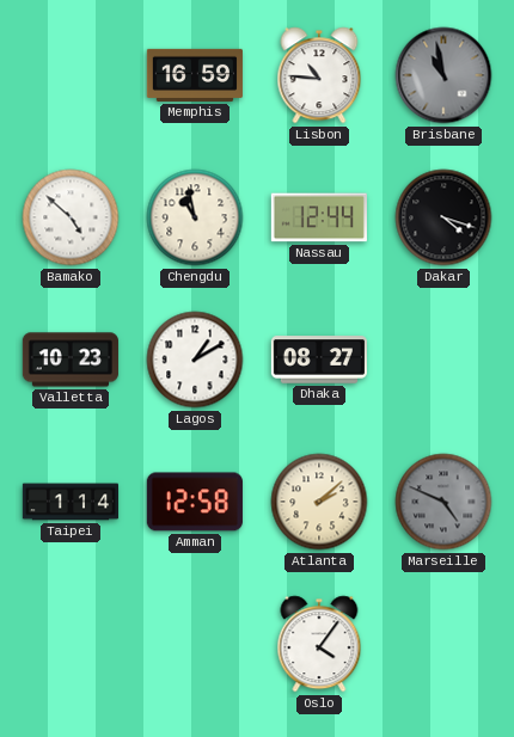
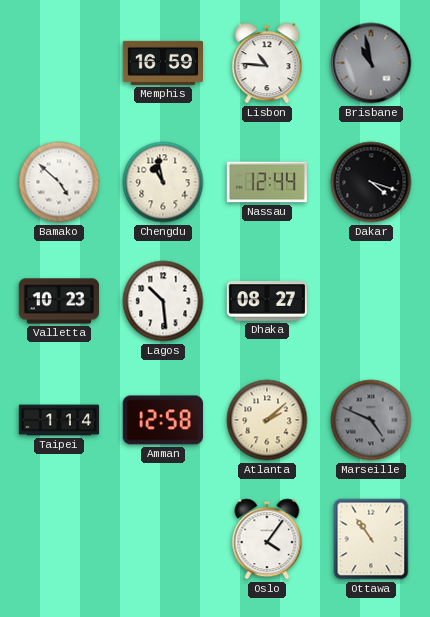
Lagos: 1:10 -> 10:29
Ottawa: none -> 10:54
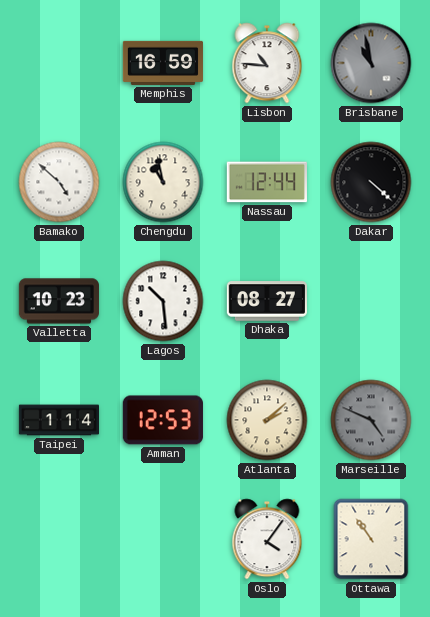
Dakar: 4:18 -> 4:22
Amman: 12:58 -> 12:53
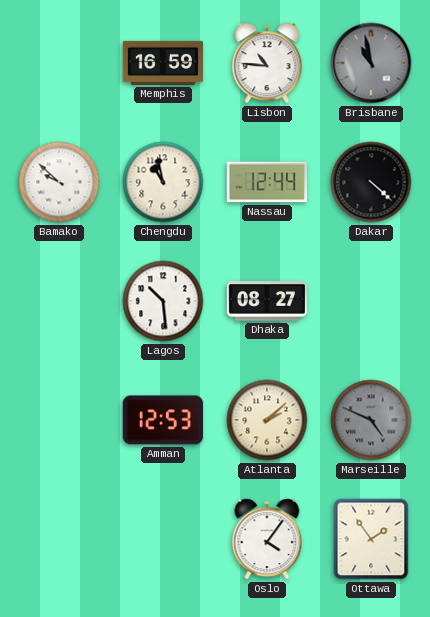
Bamako: 4:52 -> 9:52
Valletta: 10:23 -> none
Taipei: 1:14 -> none
Ottawa: 10:54 -> 1:54
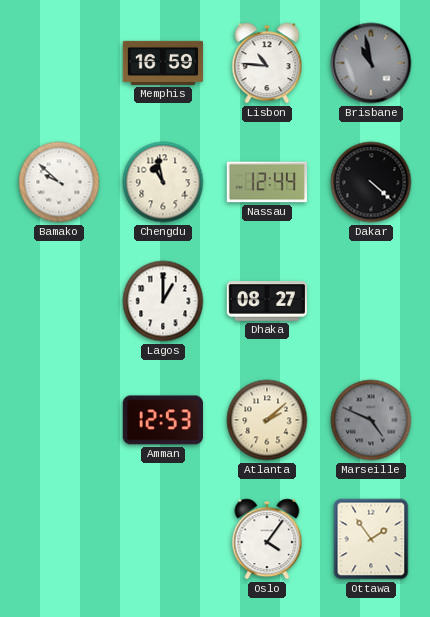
Lagos: 10:29 -> 1:00
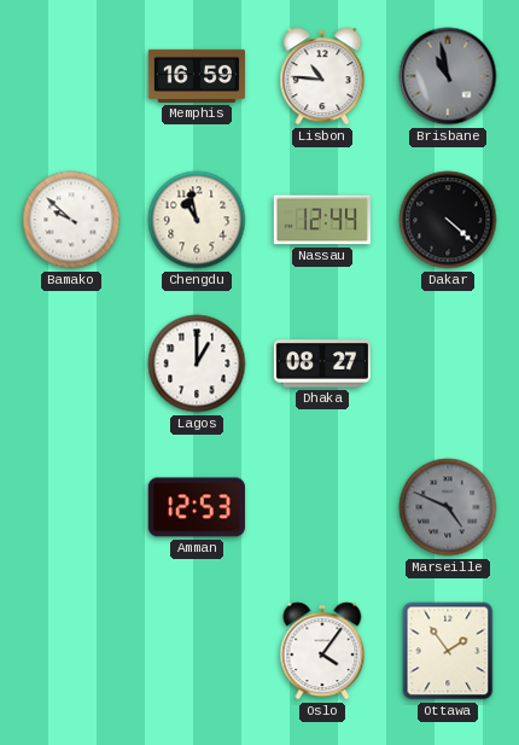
Atlanta: 2:08 -> none
